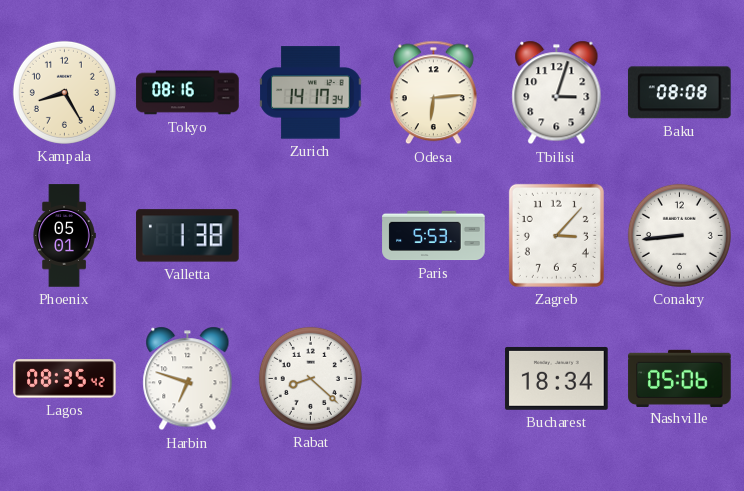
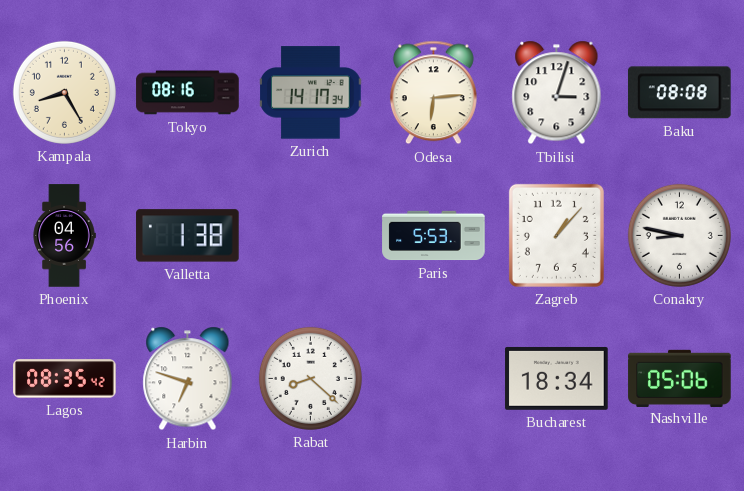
Phoenix: 05:01 -> 04:56
Zagreb: 3:07 -> 1:07
Conakry: 8:44 -> 8:47
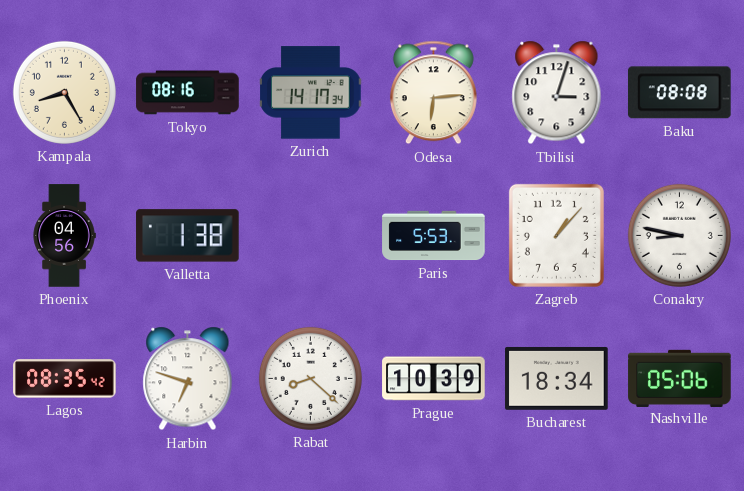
Prague: none -> 10:39
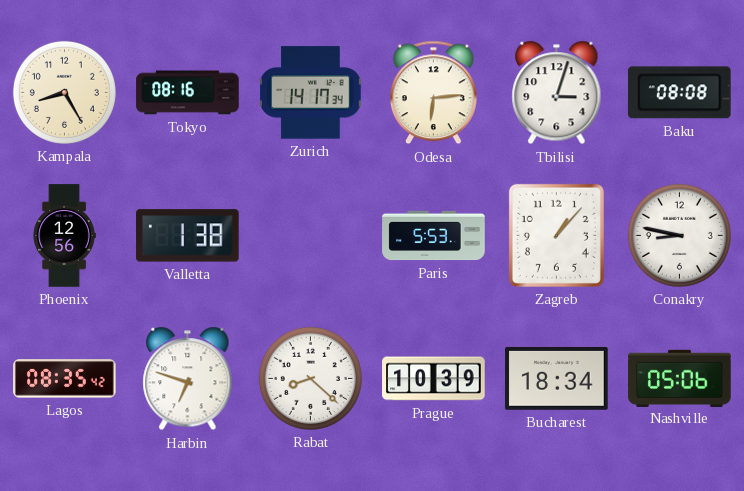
Phoenix: 04:56 -> 12:56
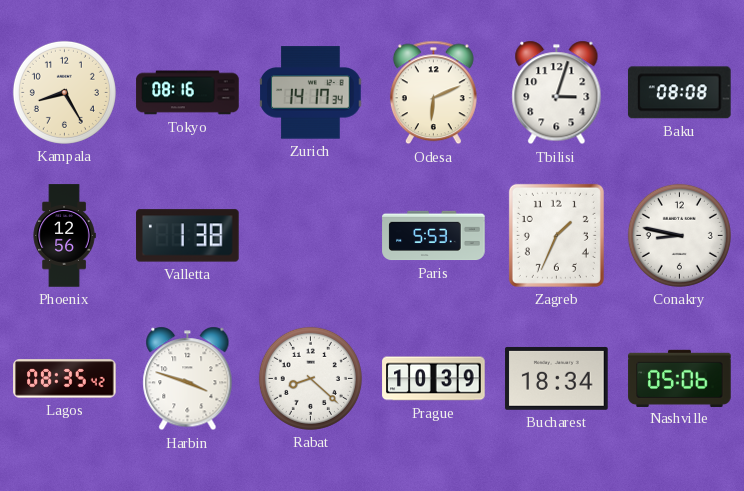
Odesa: 6:14 -> 6:11
Zagreb: 1:07 -> 1:34
Harbin: 6:48 -> 3:48
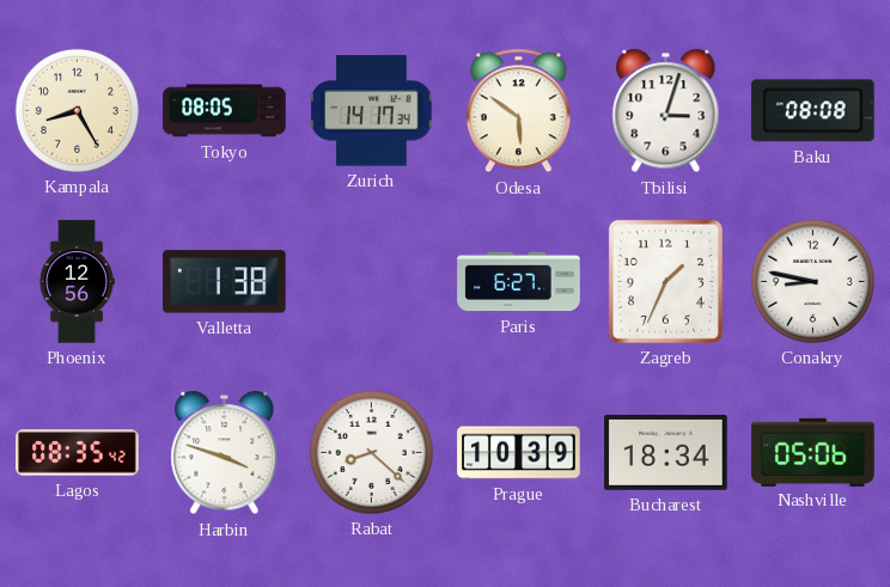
Tokyo: 08:16 -> 08:05
Odesa: 6:11 -> 5:51
Paris: 5:53 -> 6:27
